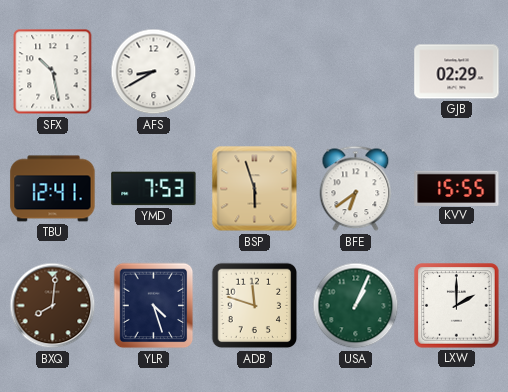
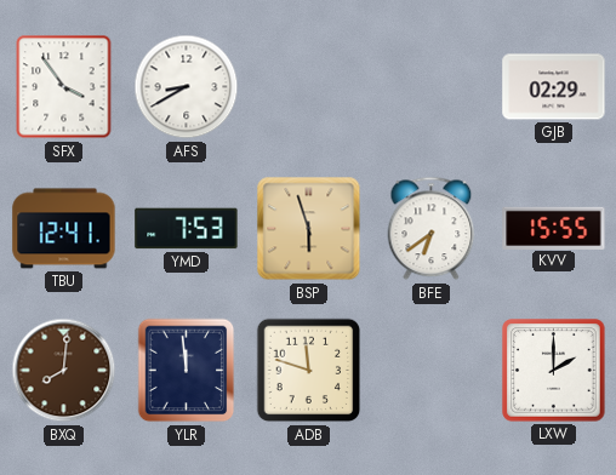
SFX: 10:28 -> 3:54
YLR: 4:27 -> 11:59
USA: 1:04 -> none
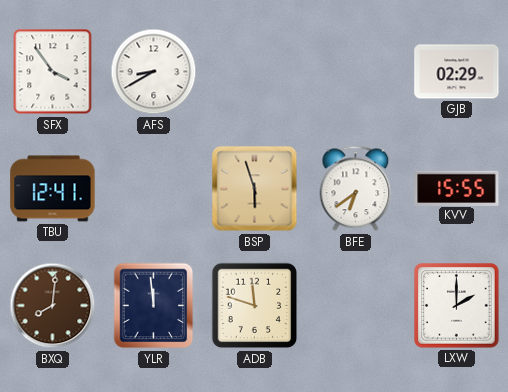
YMD: 7:53 -> none
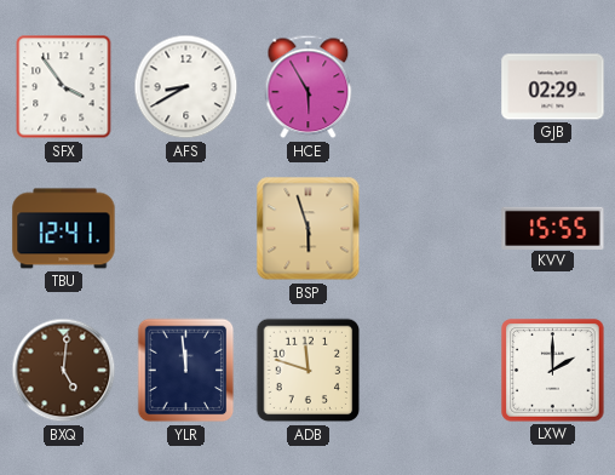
HCE: none -> 5:55
BFE: 6:39 -> none
BXQ: 8:01 -> 5:01
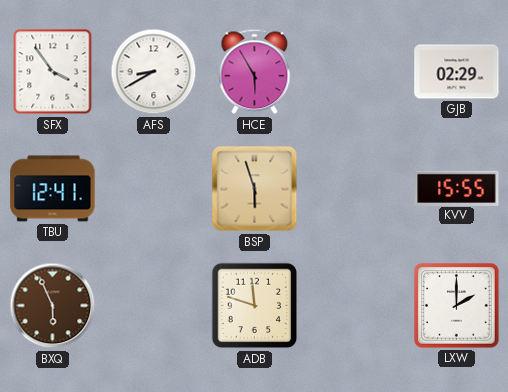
BXQ: 5:01 -> 5:56
YLR: 11:59 -> none
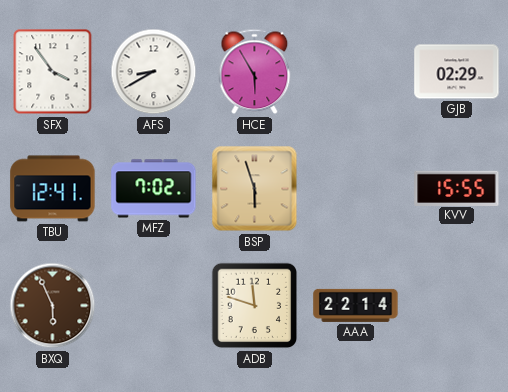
MFZ: none -> 7:02
AAA: none -> 22:14
LXW: 2:00 -> none
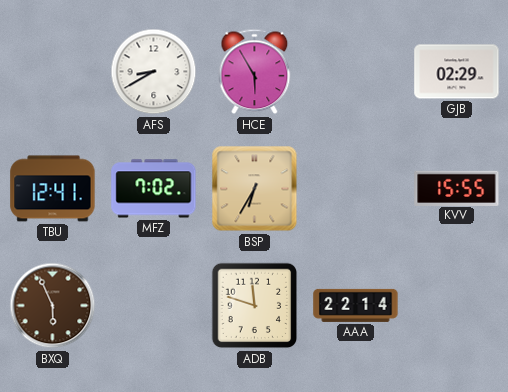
SFX: 3:54 -> none
BSP: 5:57 -> 6:35
